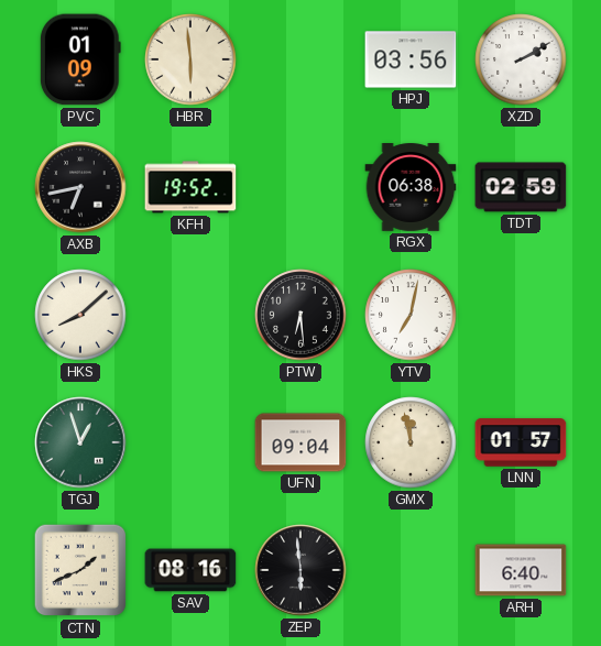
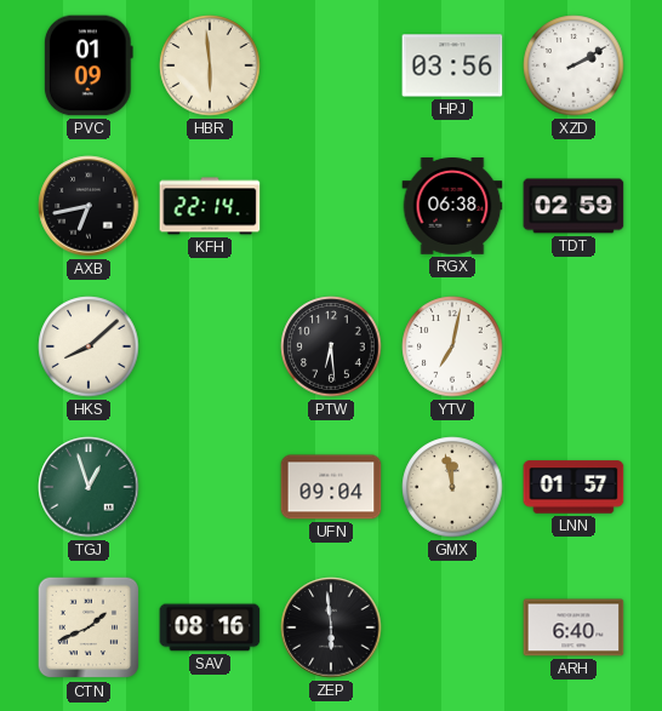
KFH: 19:52 -> 22:14
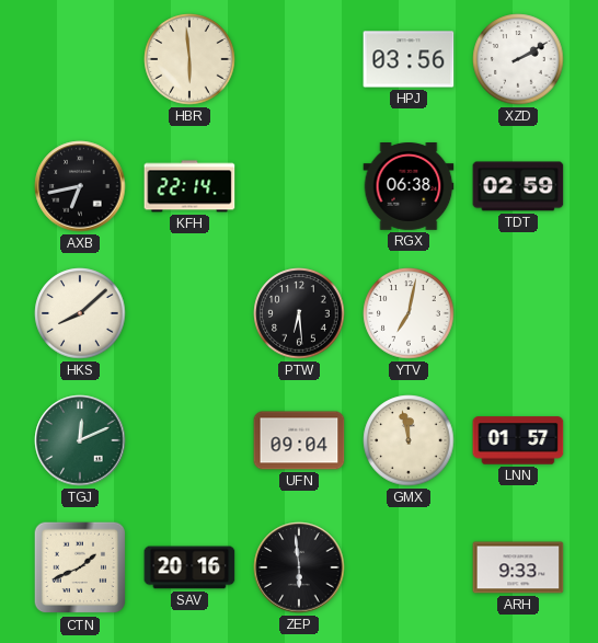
PVC: 01:09 -> none
TGJ: 12:57 -> 12:11
SAV: 08:16 -> 20:16
ARH: 6:40 -> 9:33
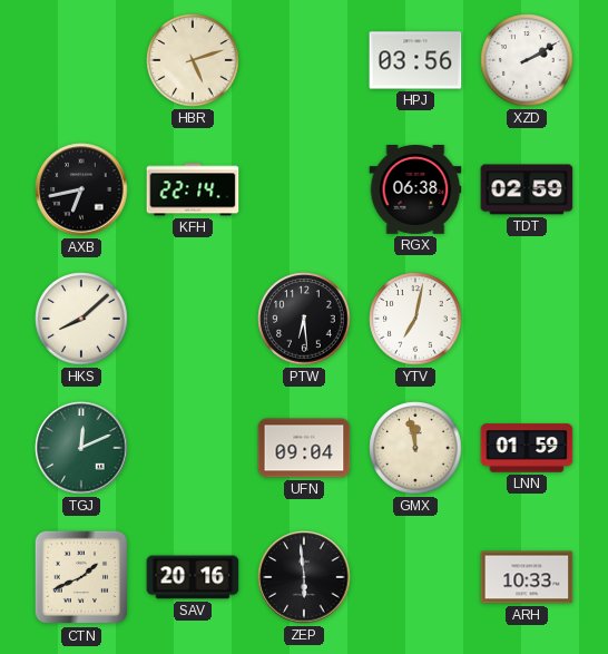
HBR: 5:59 -> 5:12
LNN: 01:57 -> 01:59
ARH: 9:33 -> 10:33
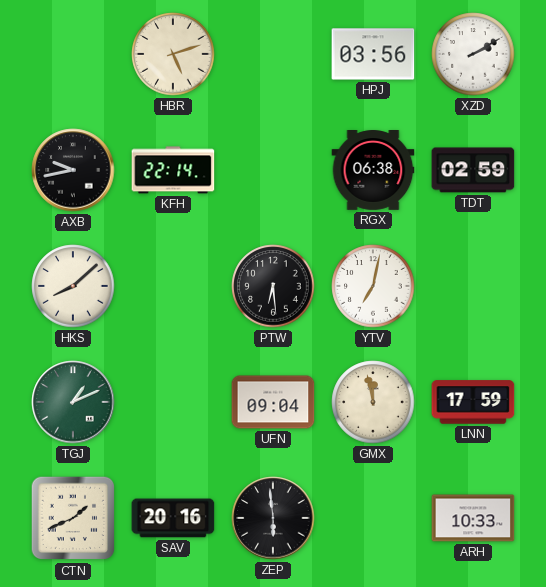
AXB: 6:43 -> 9:43
TGJ: 12:11 -> 1:11
LNN: 01:59 -> 17:59
